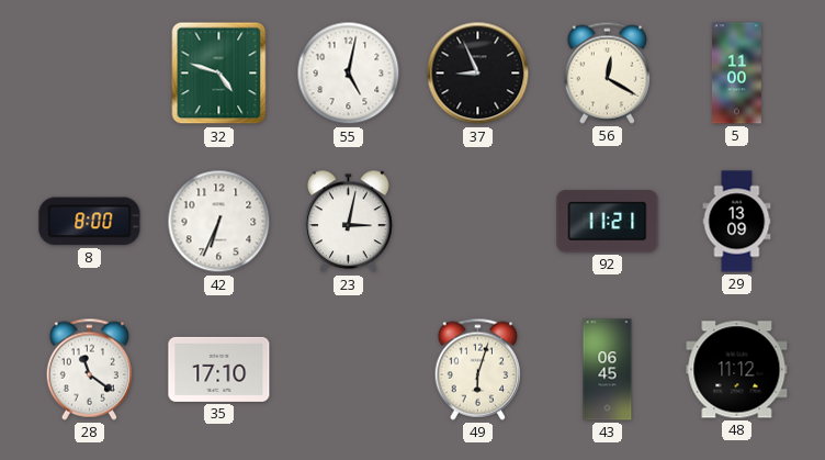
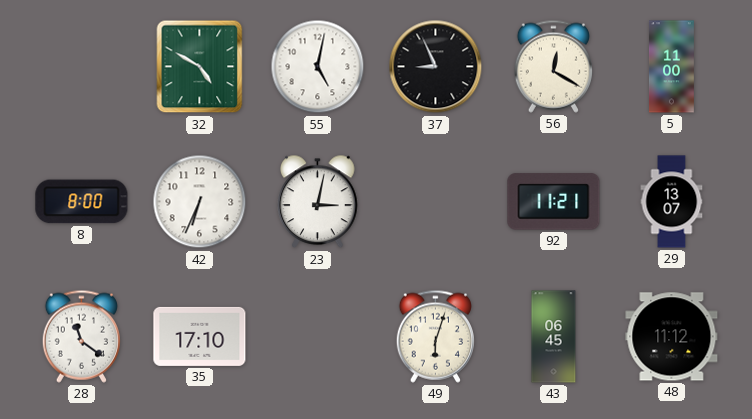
32: 4:48 -> 4:50
29: 13:09 -> 13:07
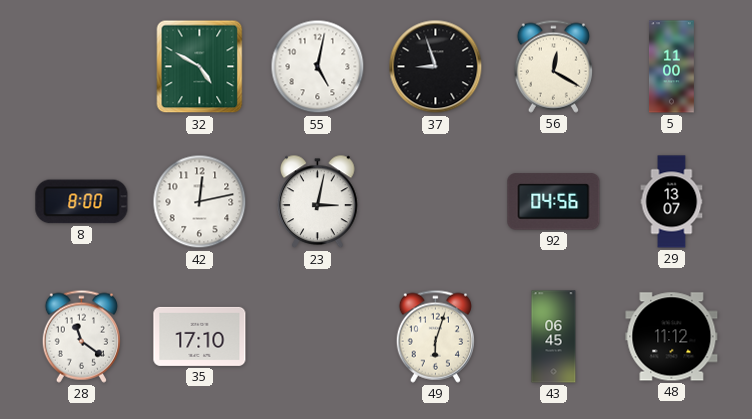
37: 8:56 -> 8:57
42: 6:34 -> 12:13
92: 11:21 -> 04:56
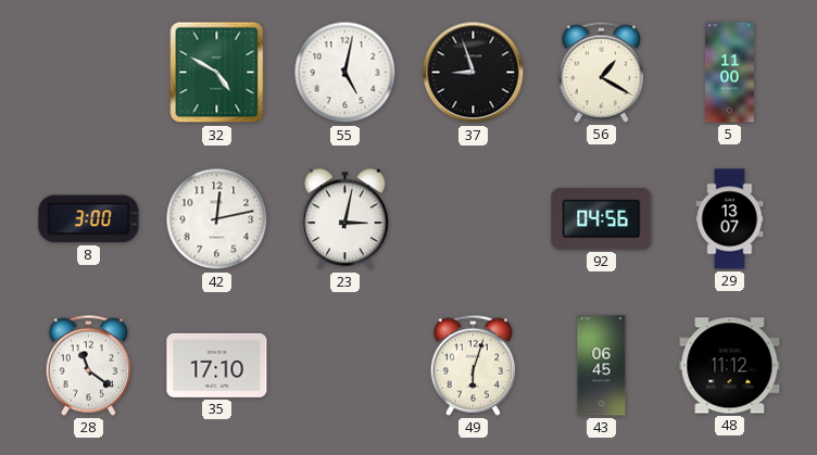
56: 12:20 -> 1:20
8: 8:00 -> 3:00
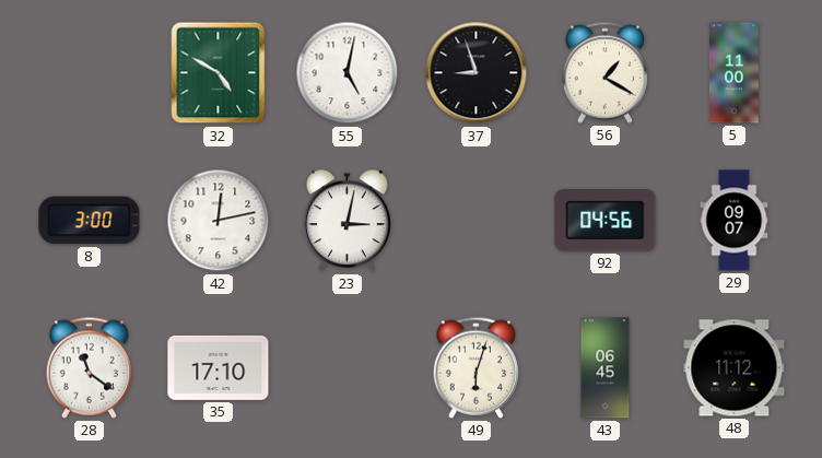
29: 13:07 -> 09:07
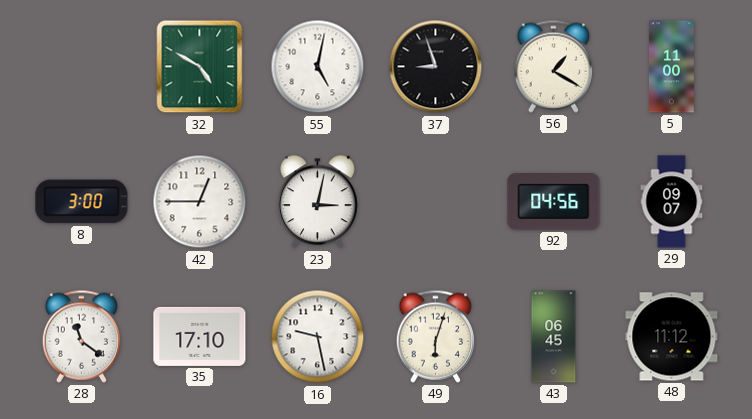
42: 12:13 -> 12:45
16: none -> 9:28
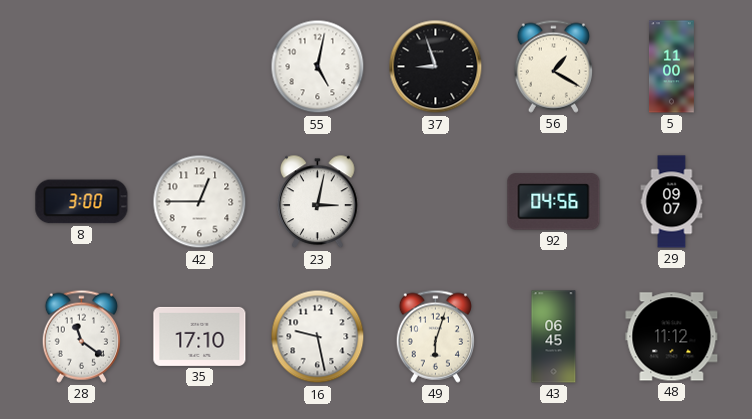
32: 4:50 -> none
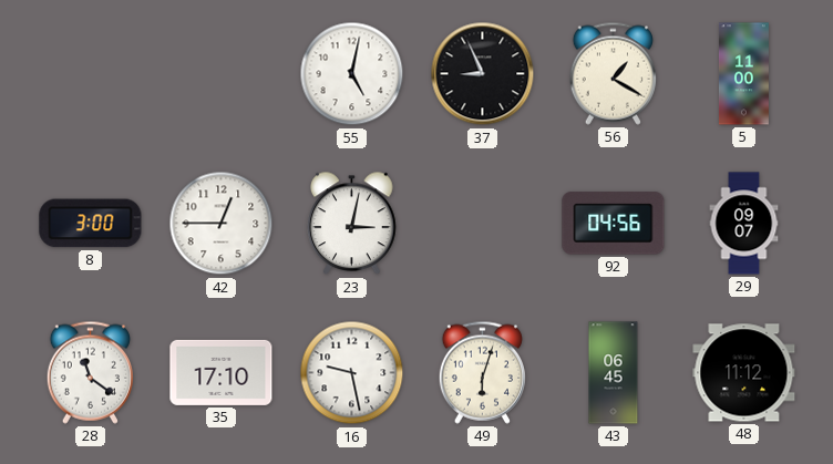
37: 8:57 -> 8:56
